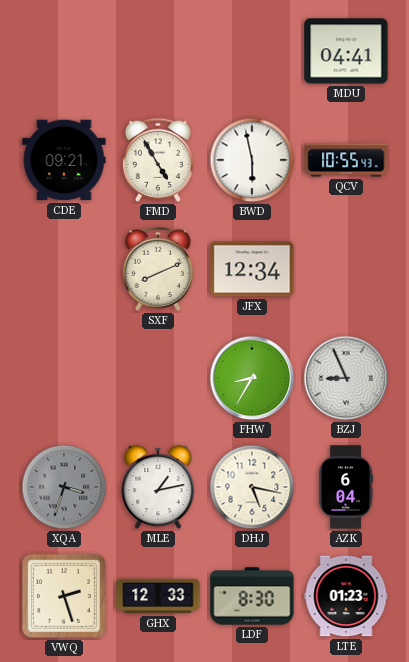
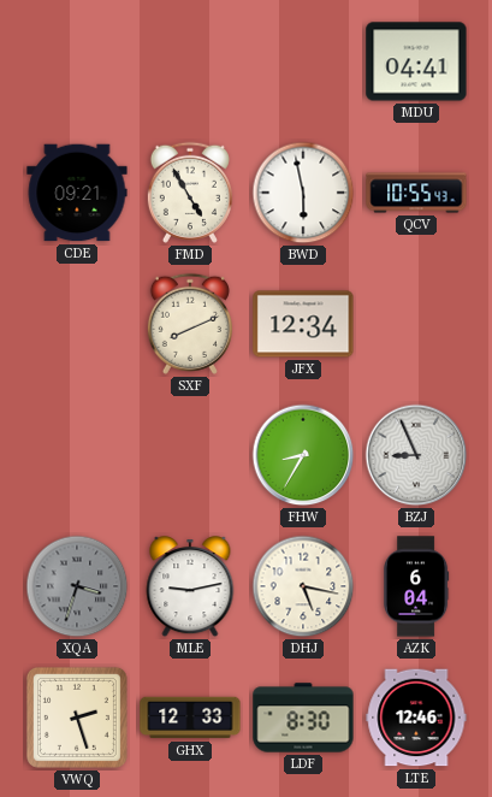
MLE: 1:13 -> 9:13
LTE: 01:23 -> 12:46
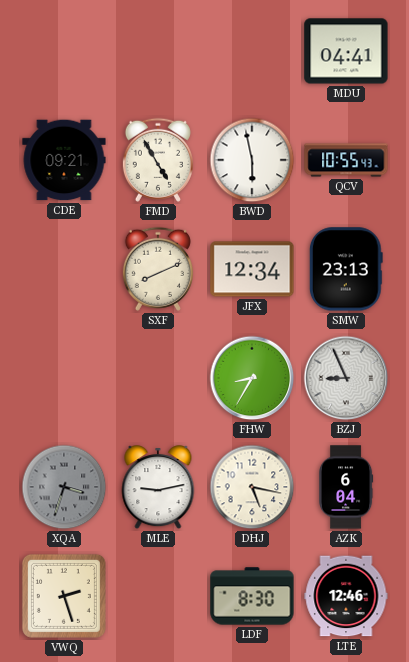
SMW: none -> 23:13
GHX: 12:33 -> none
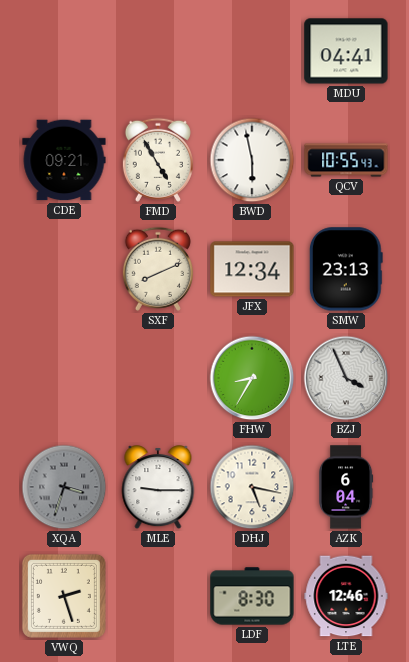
BZJ: 8:56 -> 3:56
MLE: 9:13 -> 9:15
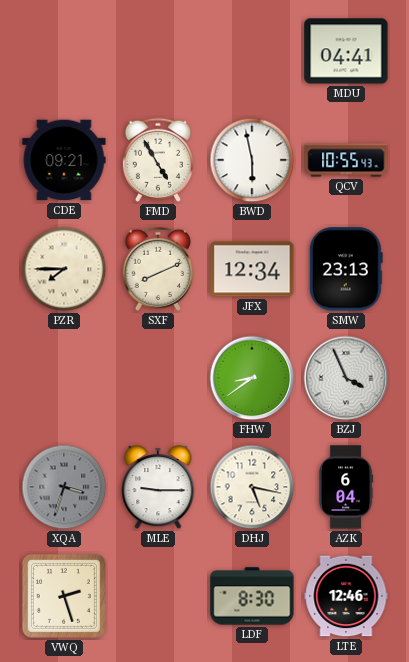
PZR: none -> 7:45
FHW: 8:35 -> 8:39
